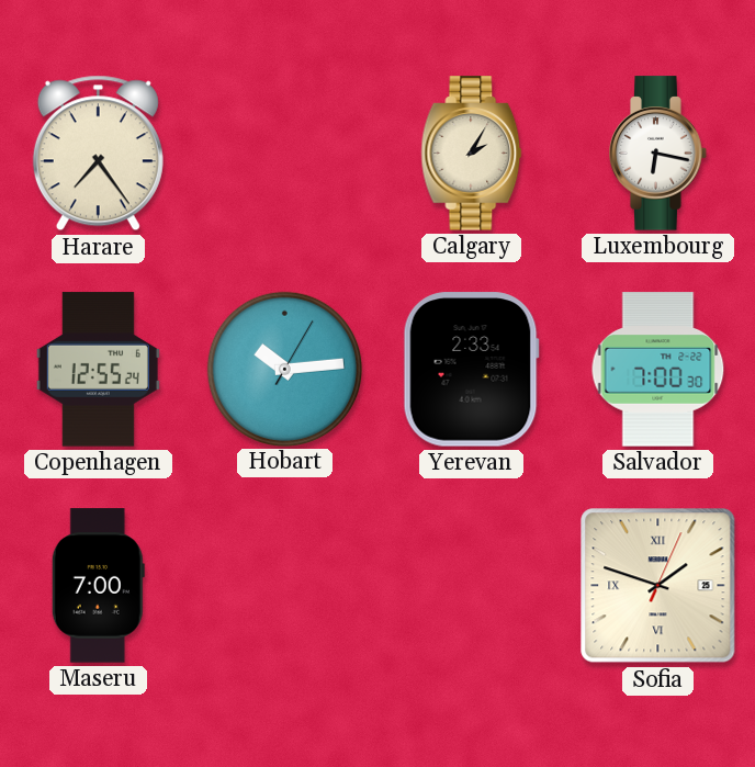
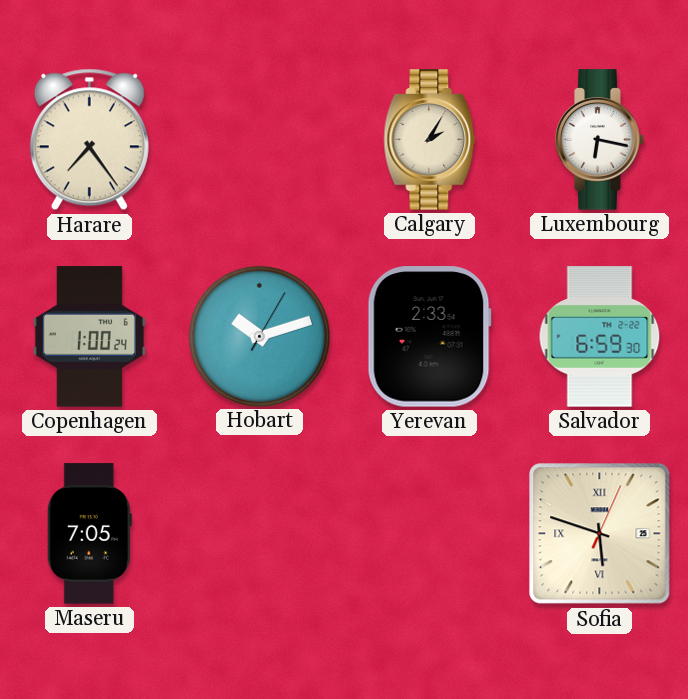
Copenhagen: 12:55 -> 1:00
Hobart: 10:14 -> 10:12
Salvador: 7:00 -> 6:59
Maseru: 7:00 -> 7:05
Sofia: 1:48 -> 5:48
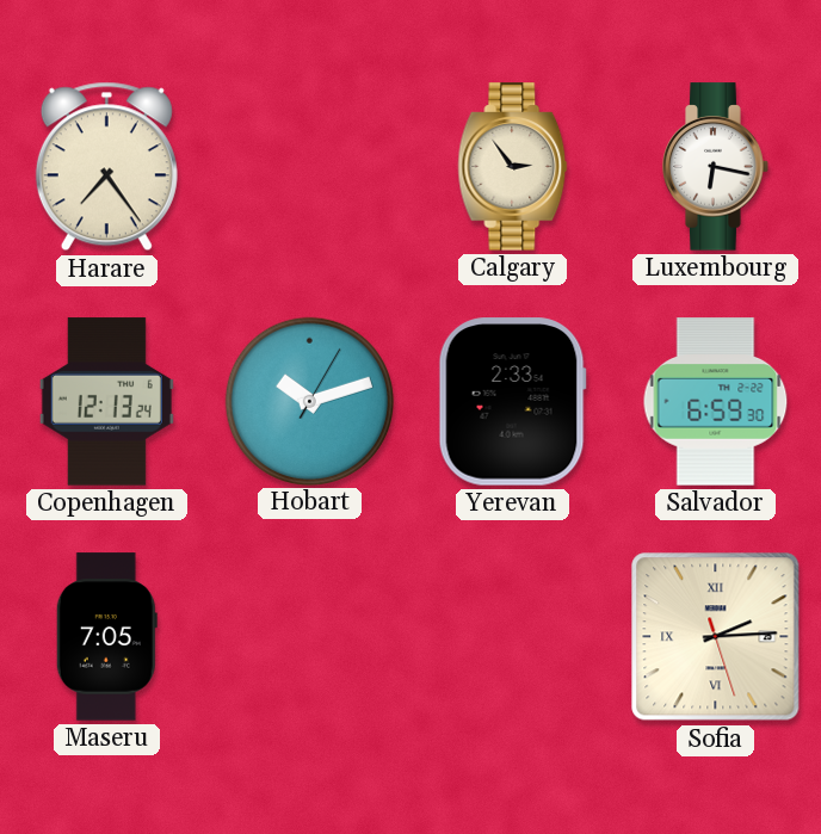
Calgary: 2:05 -> 2:54
Copenhagen: 1:00 -> 12:13
Sofia: 5:48 -> 2:14
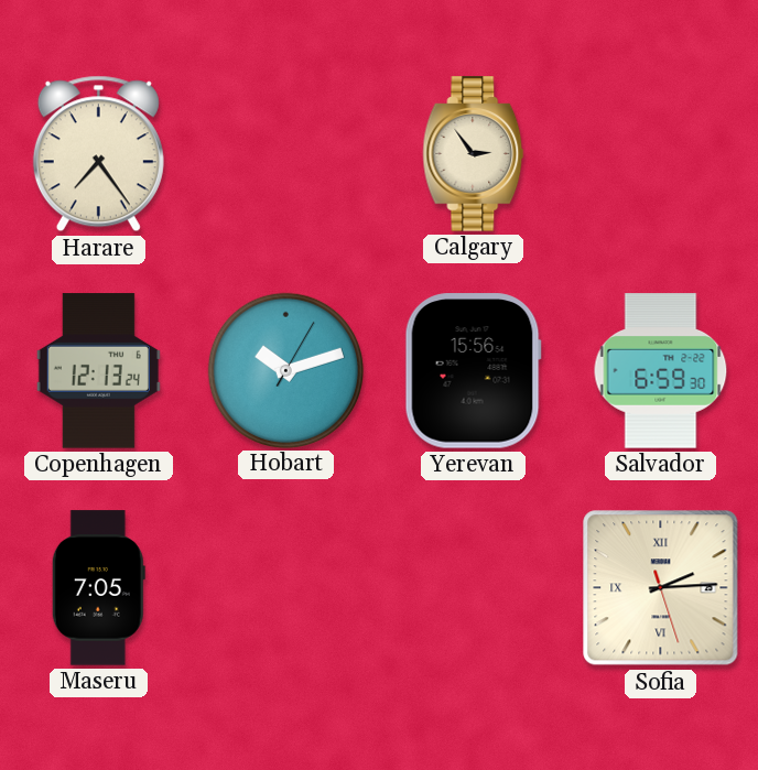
Luxembourg: 6:17 -> none
Yerevan: 2:33 -> 15:56
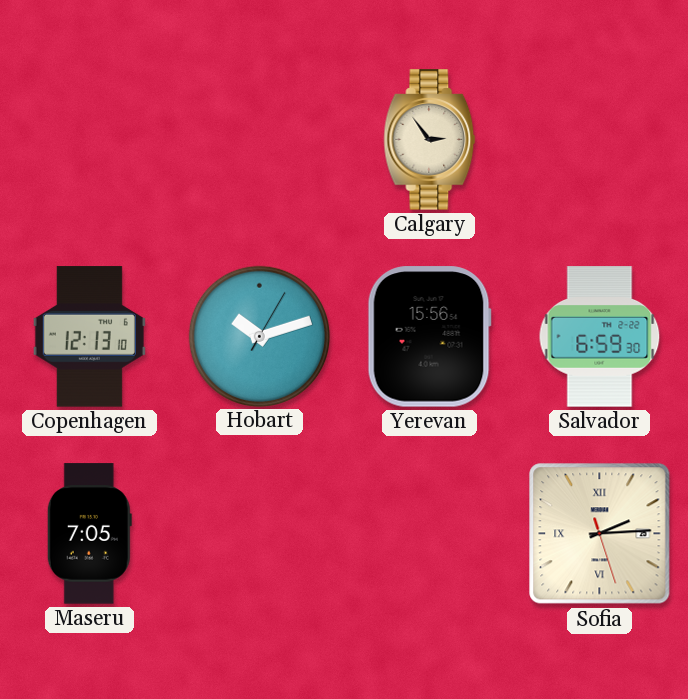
Harare: 7:24 -> none
Copenhagen: 12:13:24 -> 12:13:10
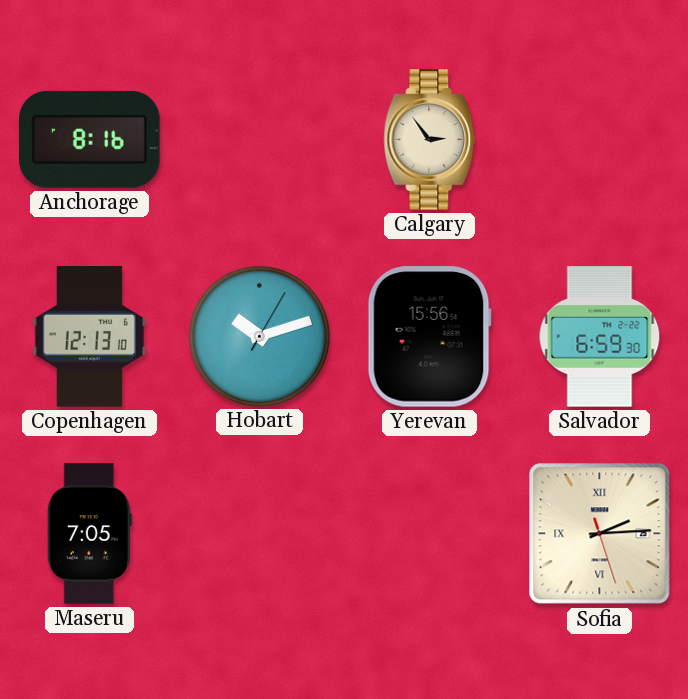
Anchorage: none -> 8:16
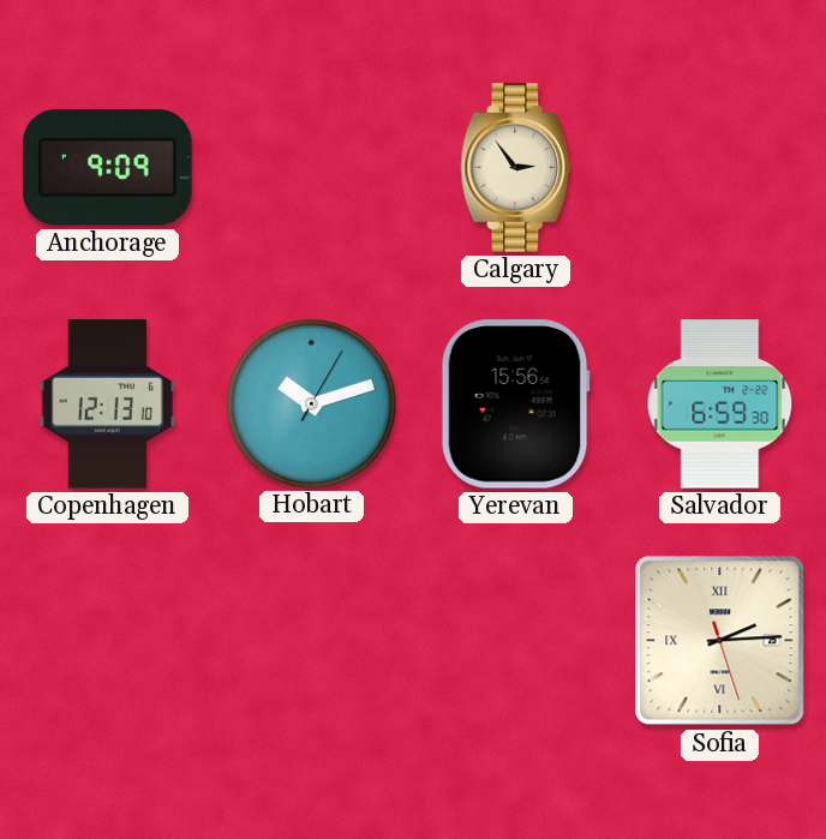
Anchorage: 8:16 -> 9:09
Maseru: 7:05 -> none
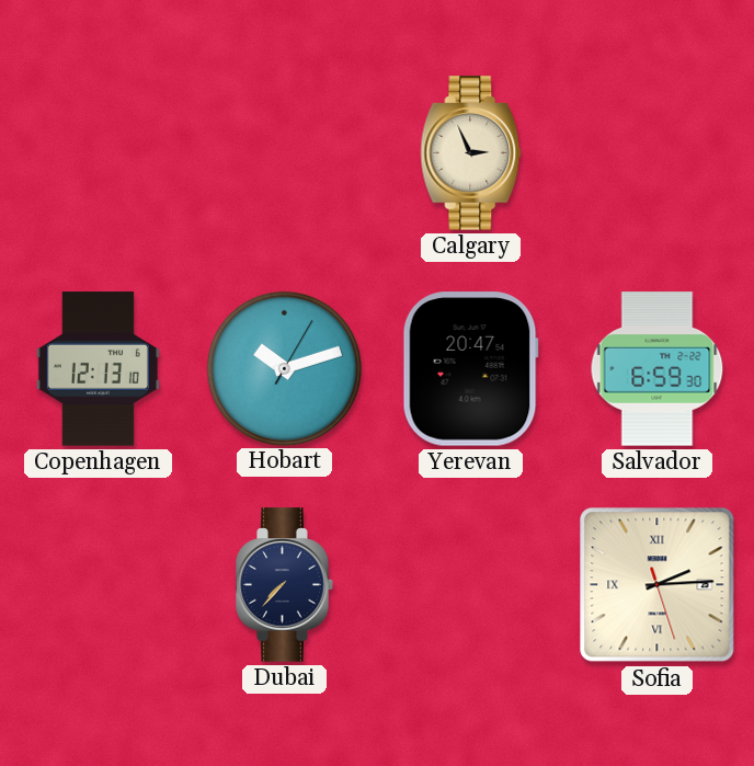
Anchorage: 9:09 -> none
Calgary: 2:54 -> 2:56
Yerevan: 15:56 -> 20:47
Dubai: none -> 7:37
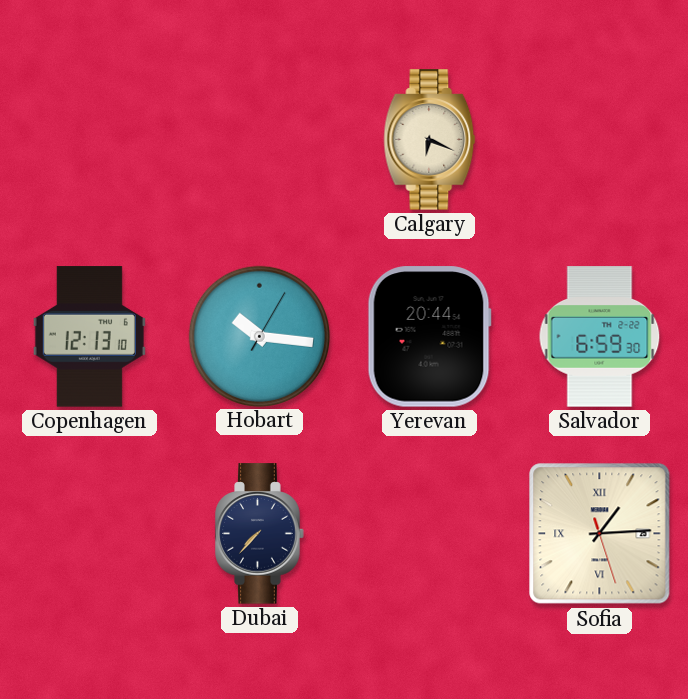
Calgary: 2:56 -> 6:19
Hobart: 10:12 -> 10:16
Yerevan: 20:47 -> 20:44
Sofia: 2:14 -> 1:14
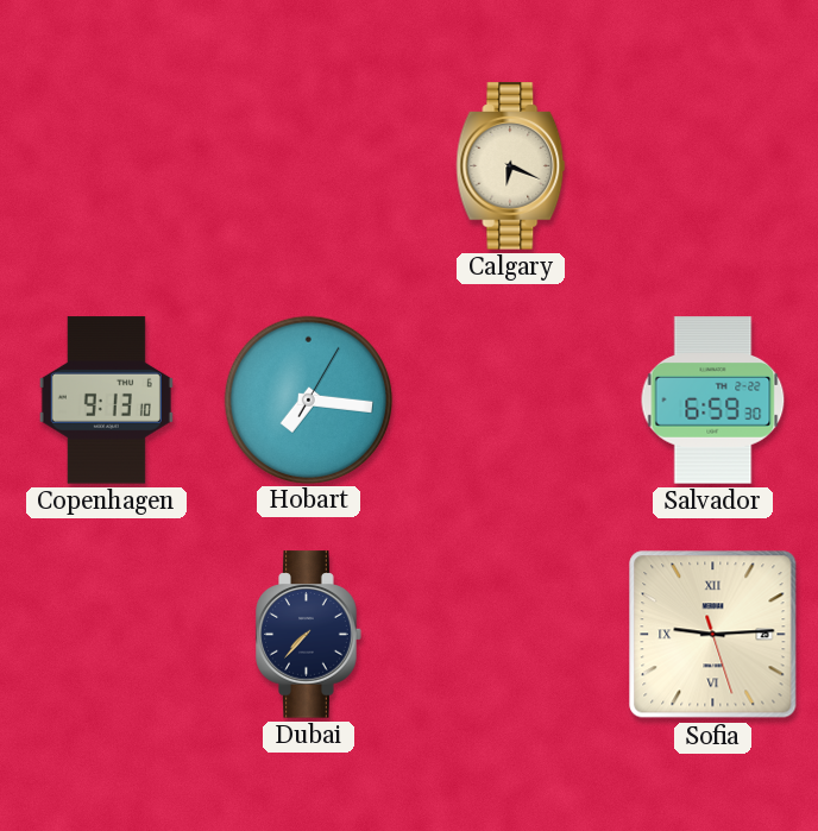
Copenhagen: 12:13 -> 9:13
Hobart: 10:16 -> 7:16
Yerevan: 20:44 -> none
Sofia: 1:14 -> 9:14
